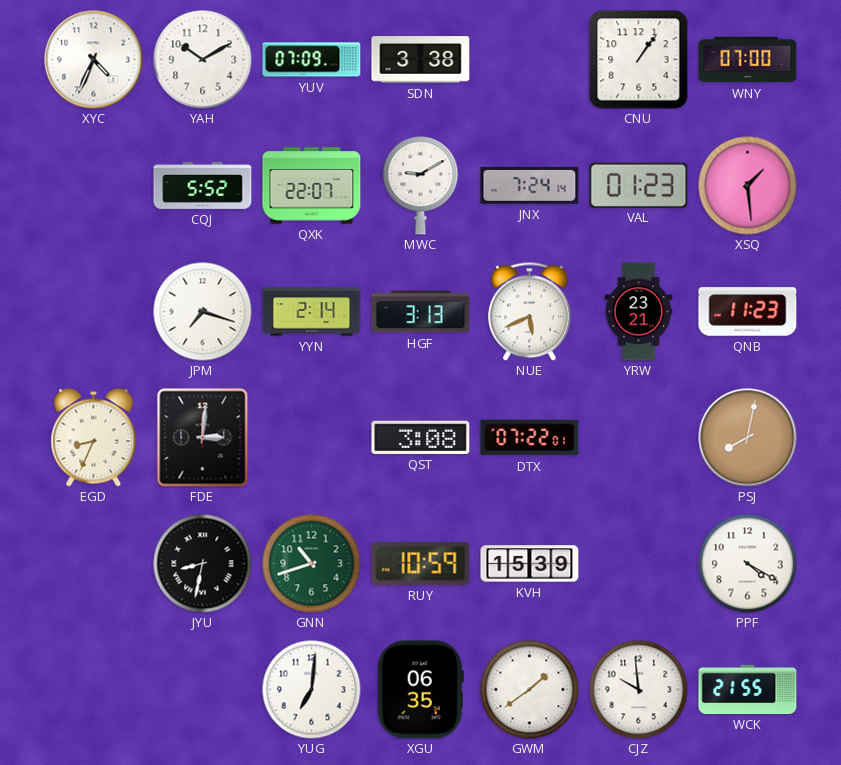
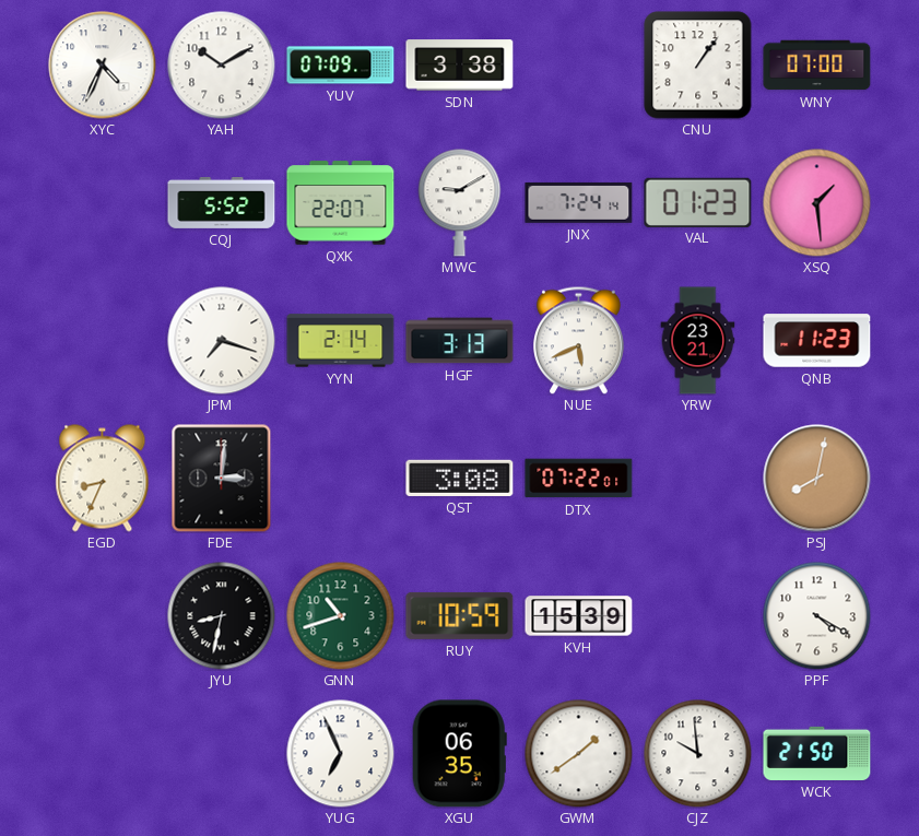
YUG: 7:01 -> 6:56
WCK: 21:55 -> 21:50
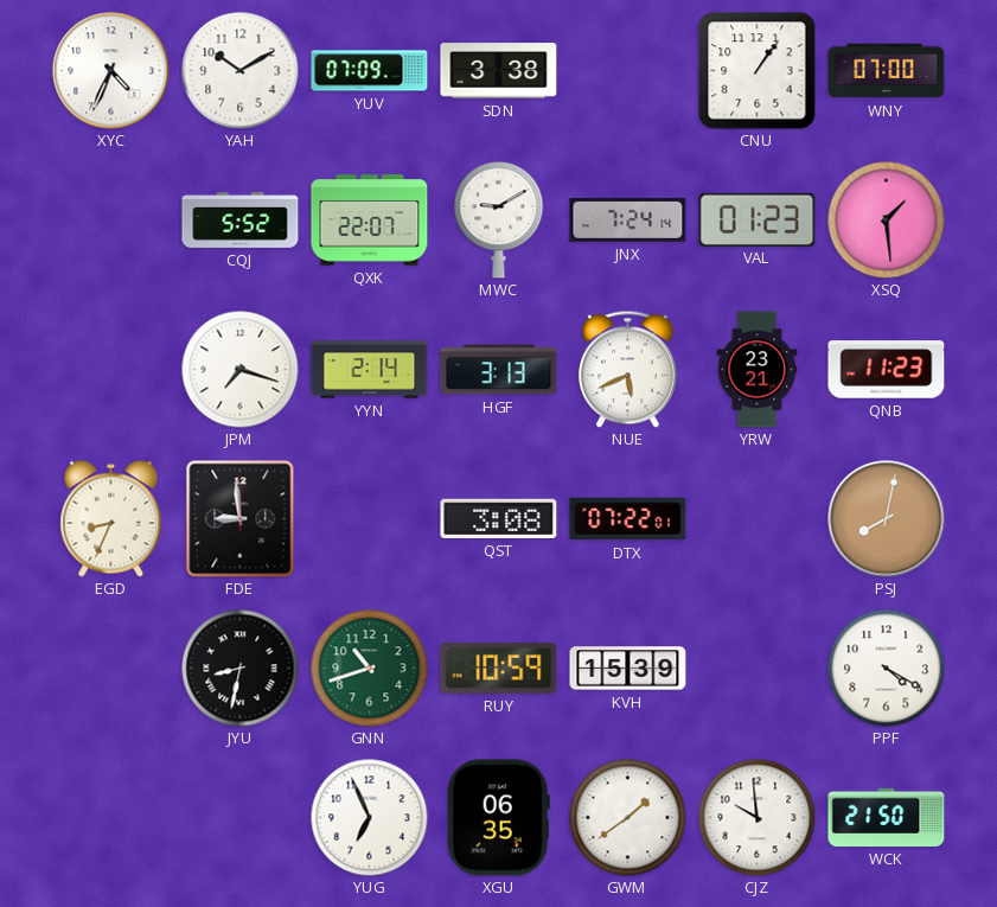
FDE: 3:01 -> 8:59
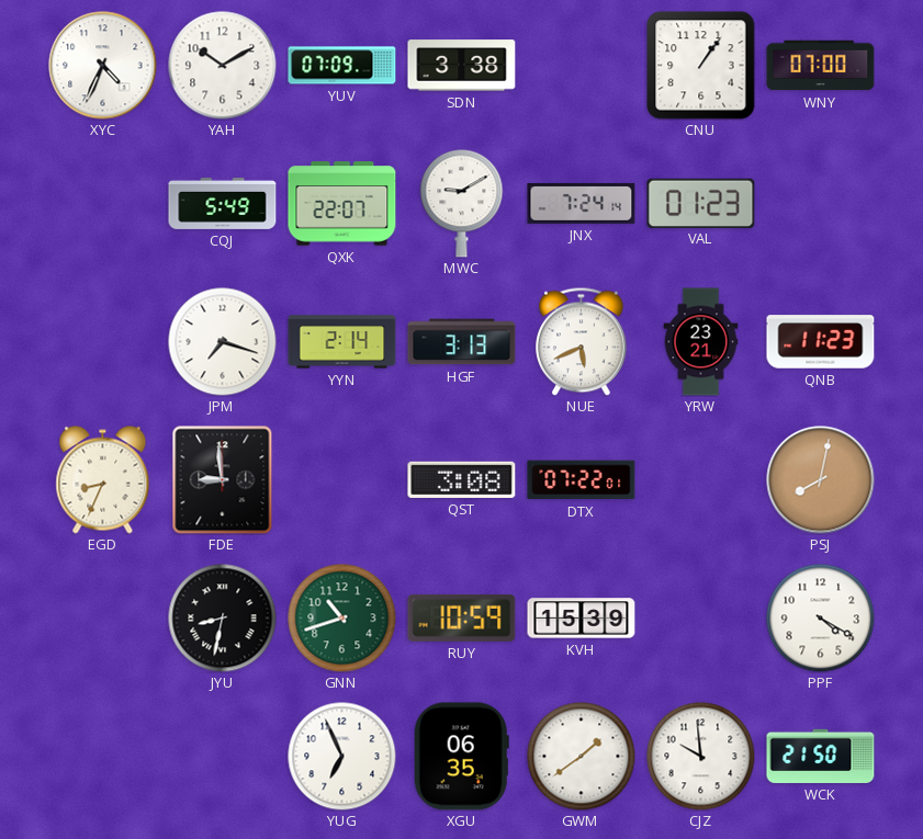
CQJ: 5:52 -> 5:49
XSQ: 1:29 -> none
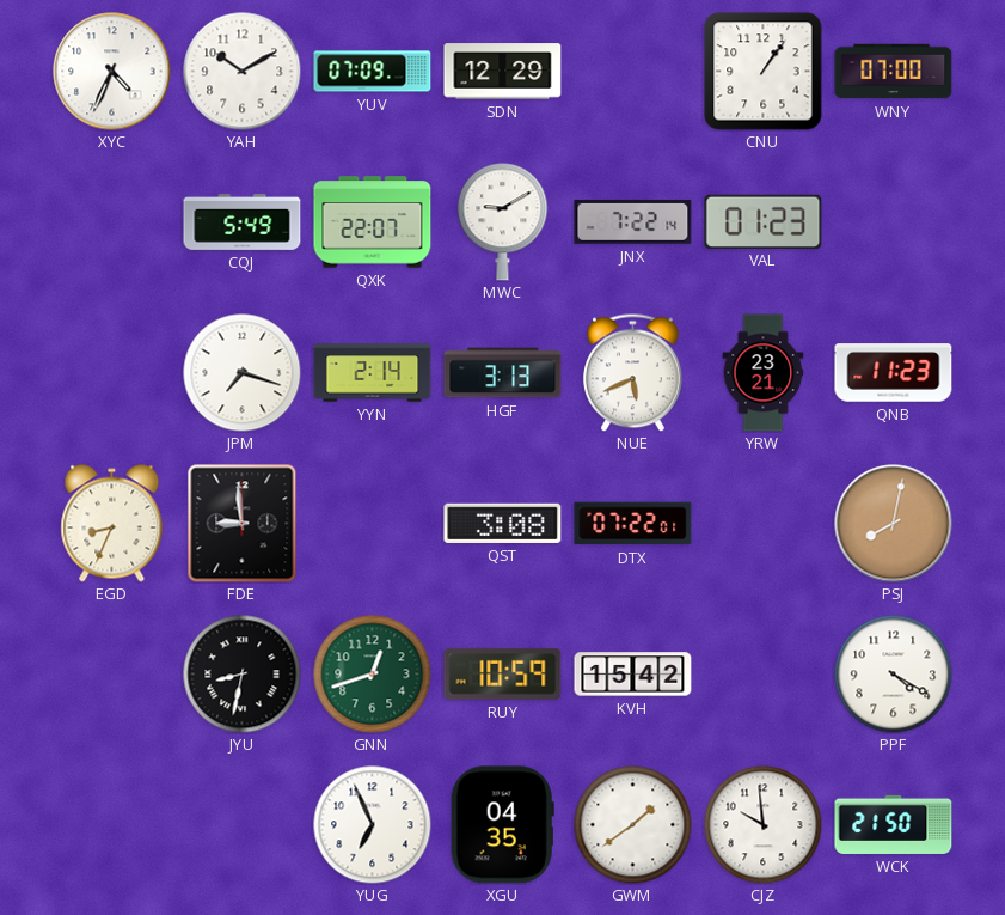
SDN: 3:38 -> 12:29
JNX: 7:24 -> 7:22
GNN: 10:42 -> 12:42
KVH: 15:39 -> 15:42
XGU: 06:35 -> 04:35
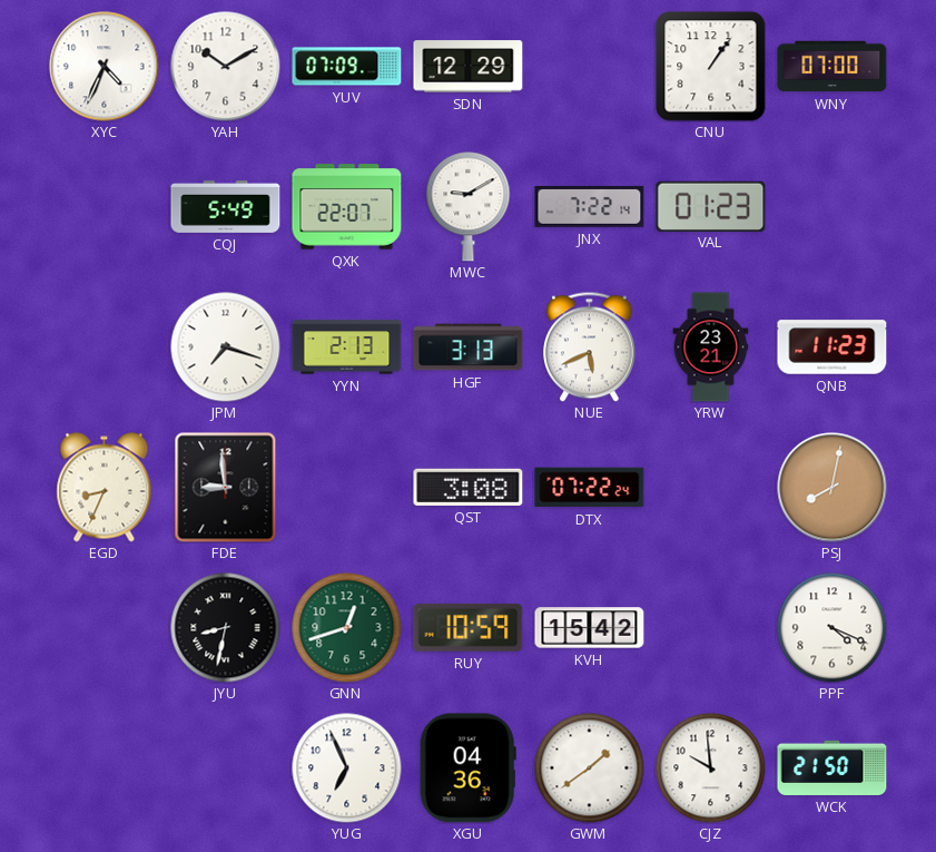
YYN: 2:14 -> 2:13
DTX: 07:22:01 -> 07:22:24
PPF: 4:20 -> 4:19
XGU: 04:35 -> 04:36
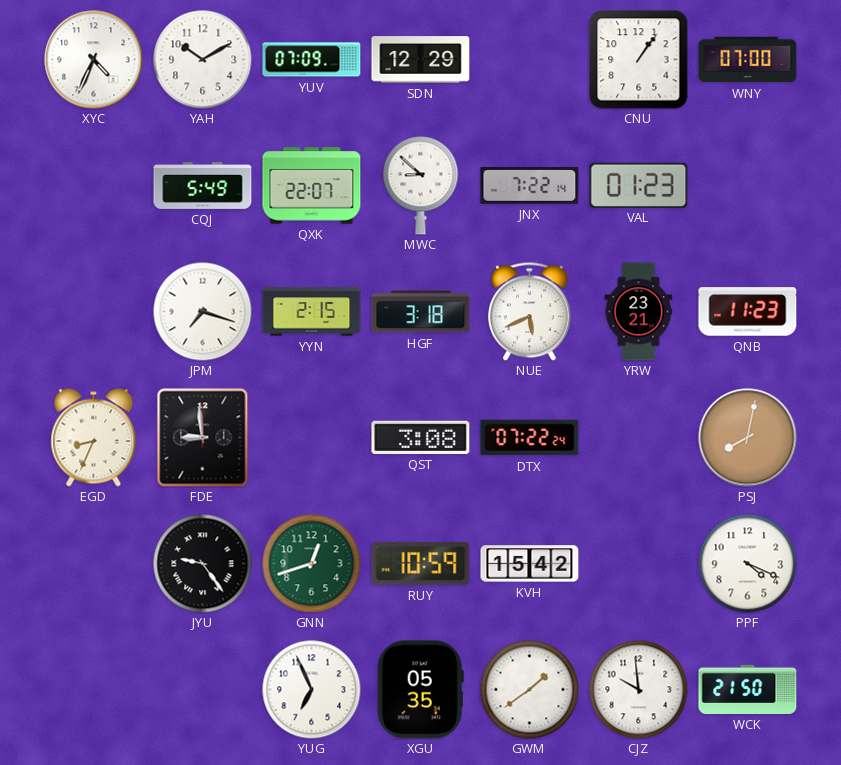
MWC: 9:10 -> 8:52
YYN: 2:13 -> 2:15
HGF: 3:13 -> 3:18
JYU: 8:32 -> 9:24
XGU: 04:36 -> 05:35
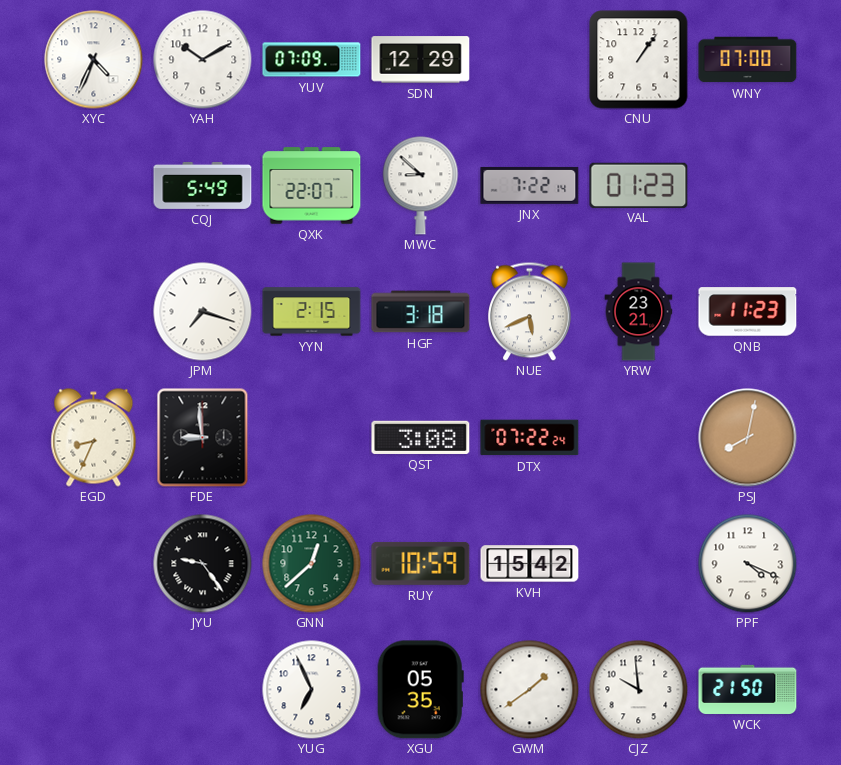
GNN: 12:42 -> 12:38
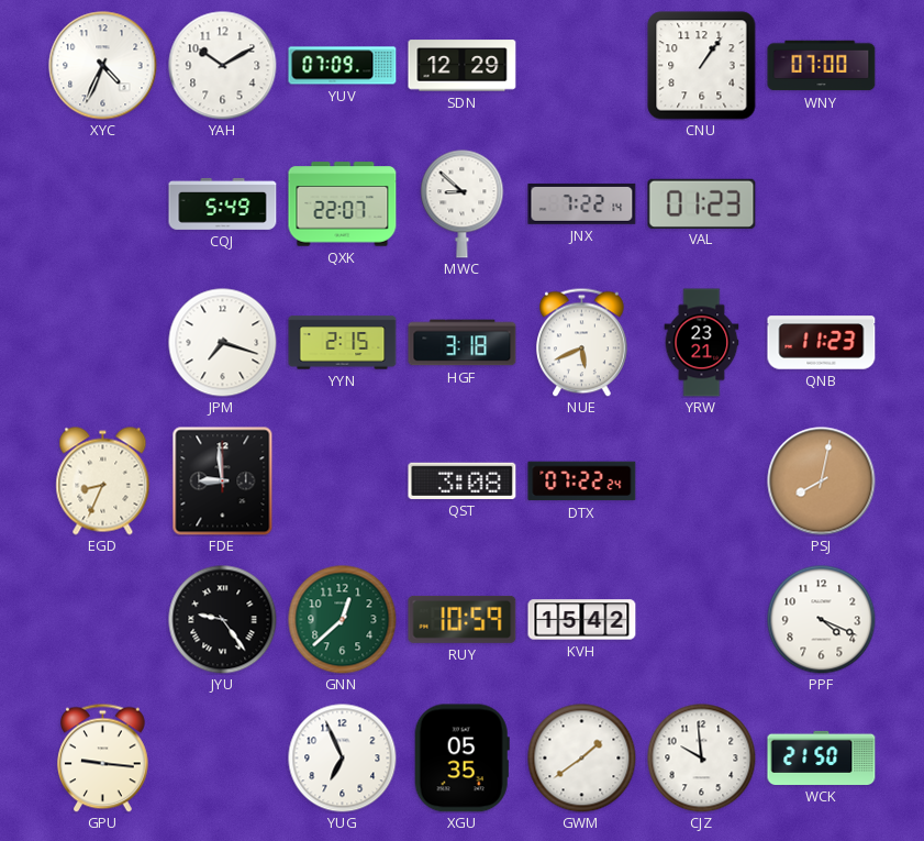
GPU: none -> 9:16
